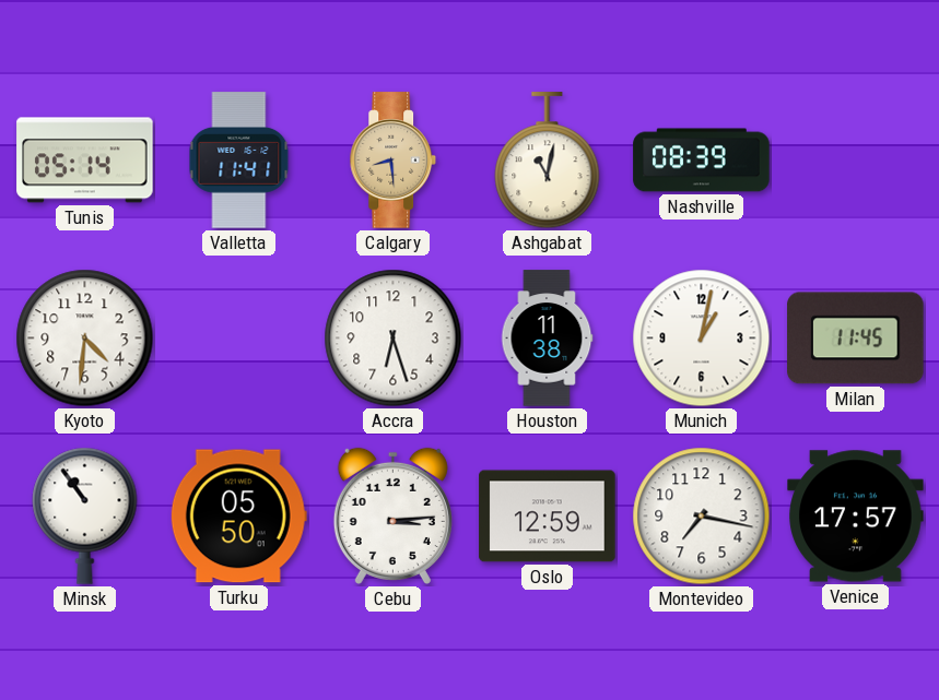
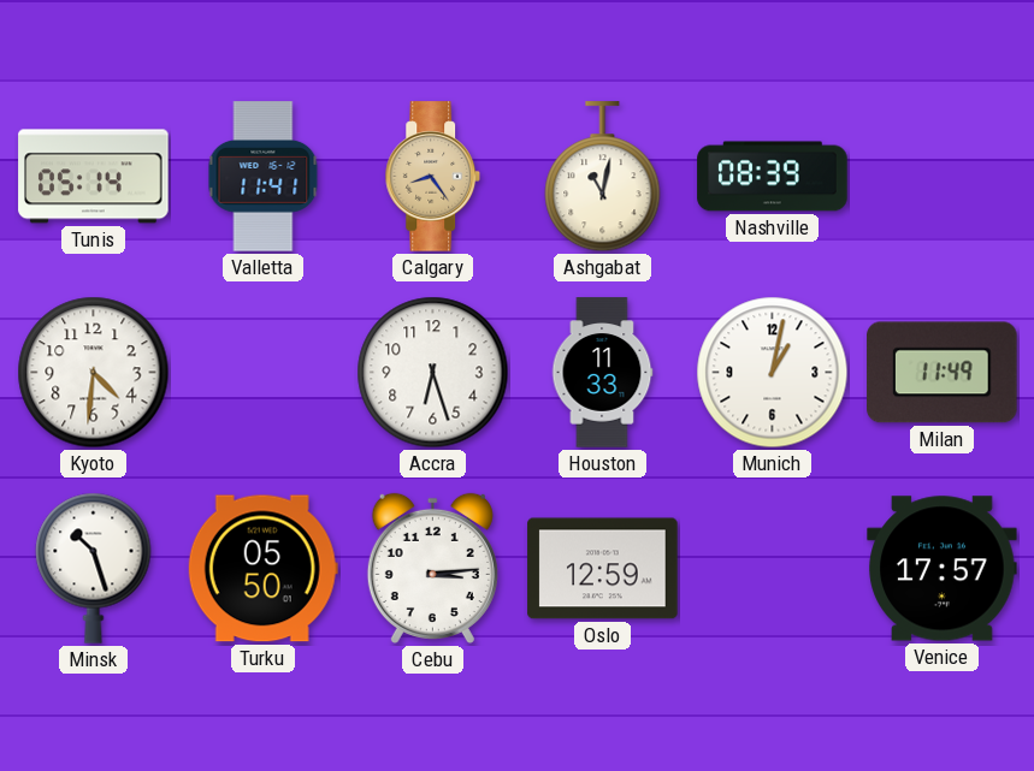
Calgary: 8:29 -> 8:24
Houston: 11:38 -> 11:33
Milan: 11:45 -> 11:49
Minsk: 10:54 -> 10:27
Montevideo: 7:17 -> none
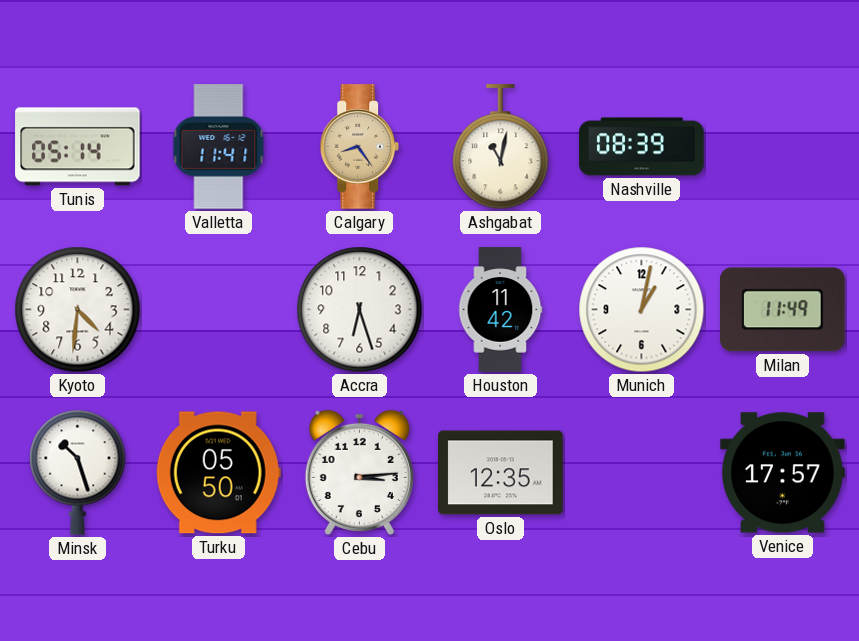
Houston: 11:33 -> 11:42
Oslo: 12:59 -> 12:35
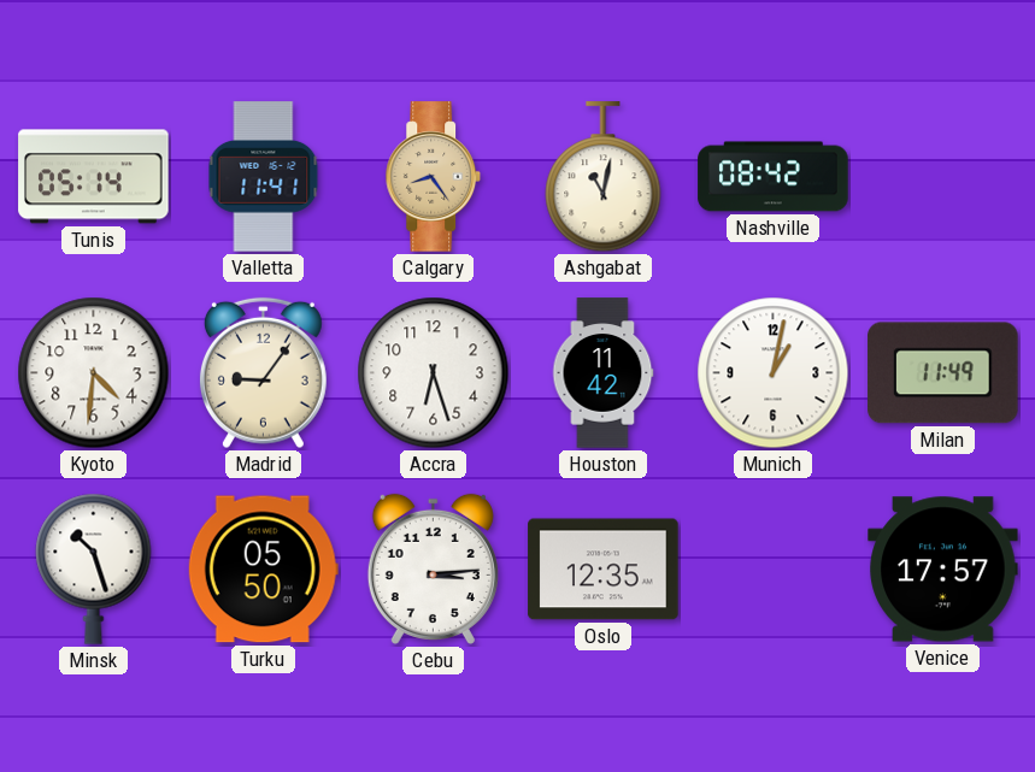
Nashville: 08:39 -> 08:42
Madrid: none -> 9:06
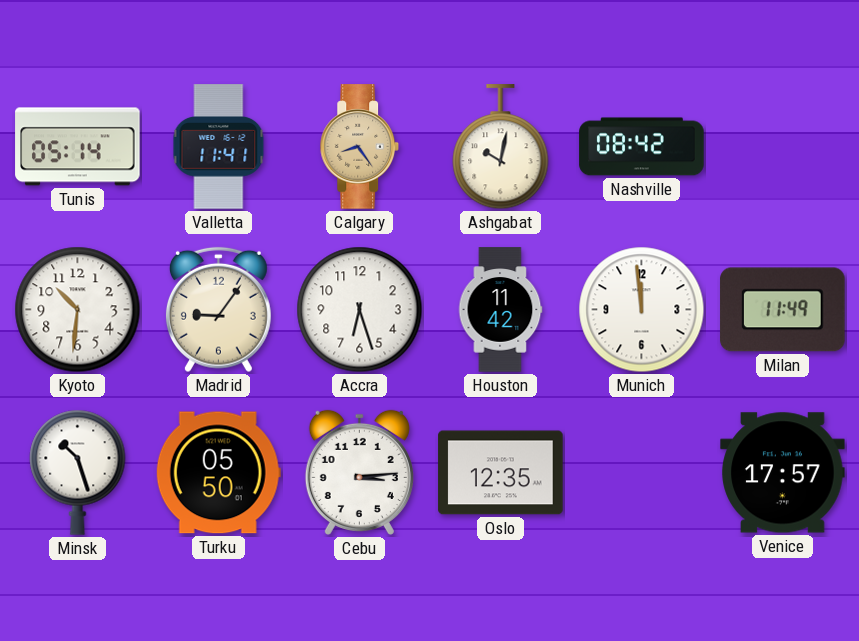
Ashgabat: 11:02 -> 10:02
Kyoto: 4:31 -> 10:31
Munich: 1:02 -> 11:59
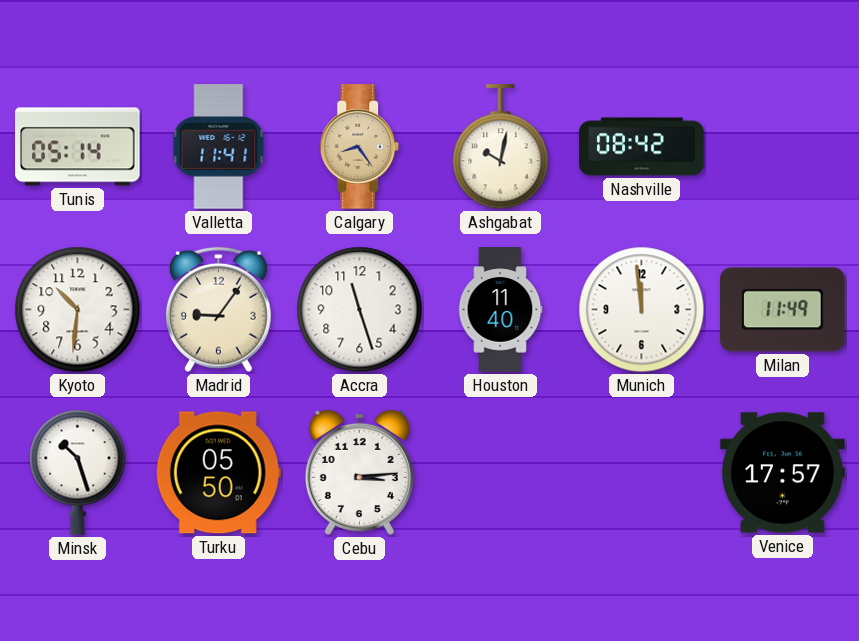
Accra: 6:27 -> 11:27
Houston: 11:42 -> 11:40
Oslo: 12:35 -> none
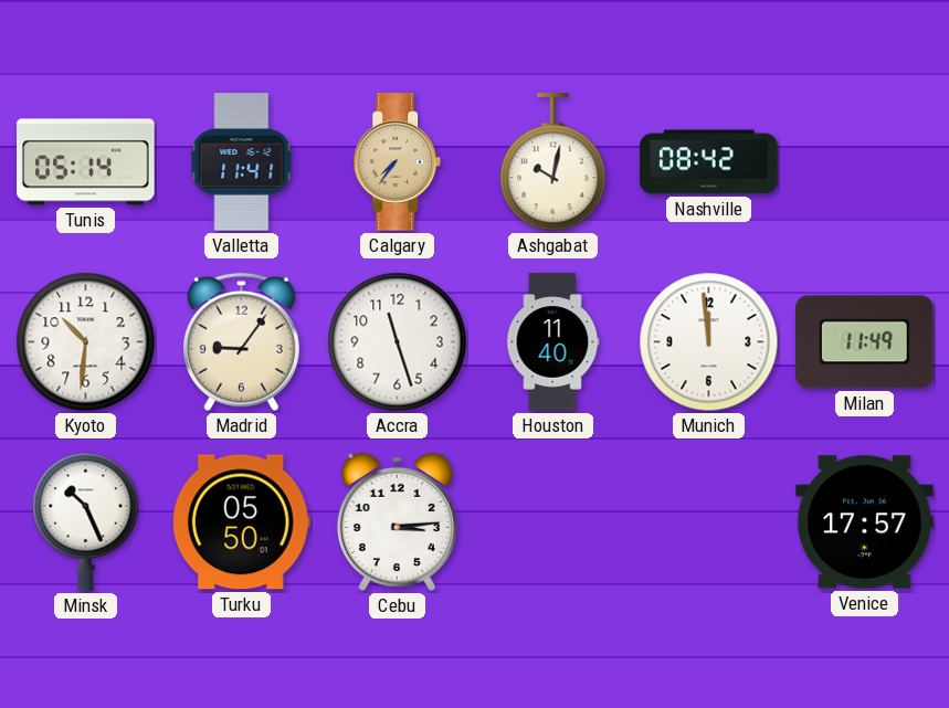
Calgary: 8:24 -> 7:36
Minsk: 10:27 -> 10:26
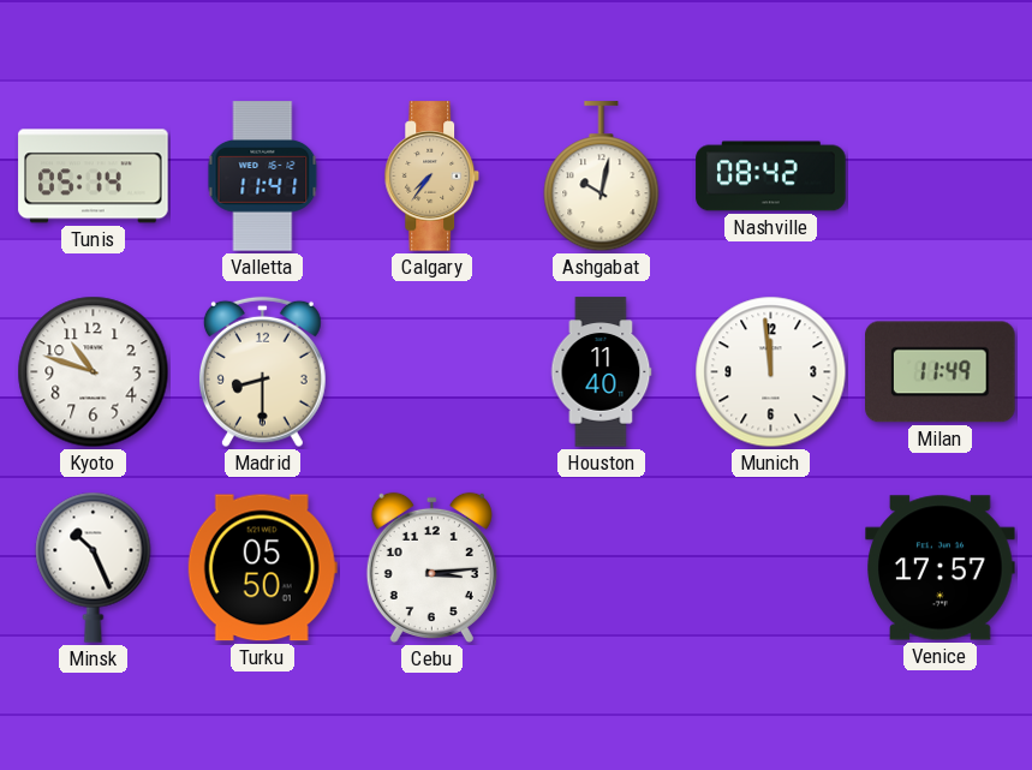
Kyoto: 10:31 -> 10:48
Madrid: 9:06 -> 8:30
Accra: 11:27 -> none
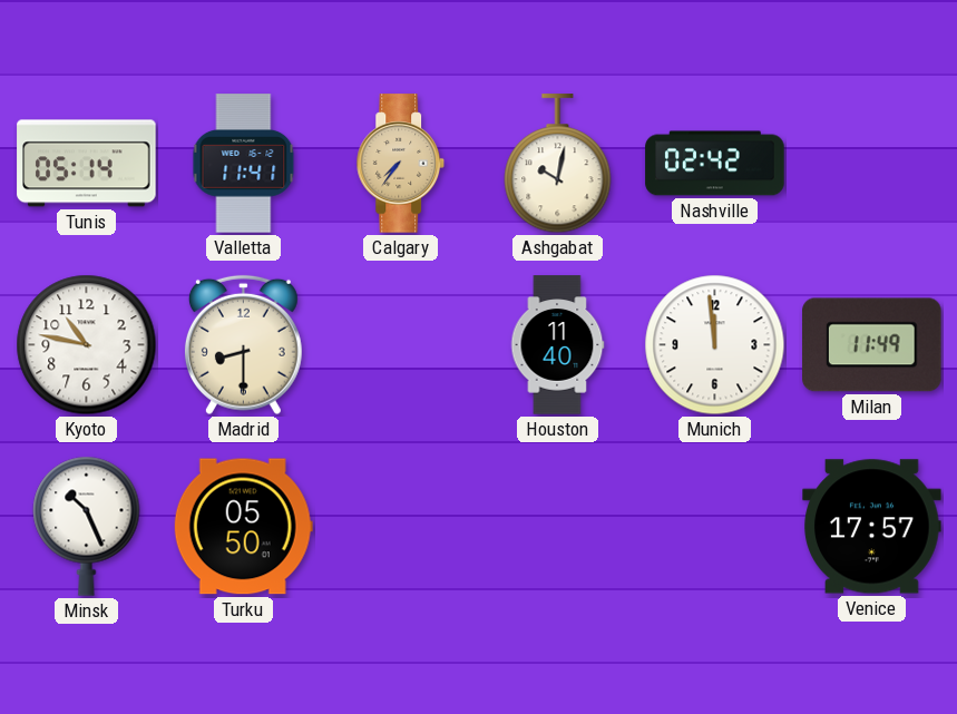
Nashville: 08:42 -> 02:42
Kyoto: 10:48 -> 10:47
Cebu: 3:14 -> none
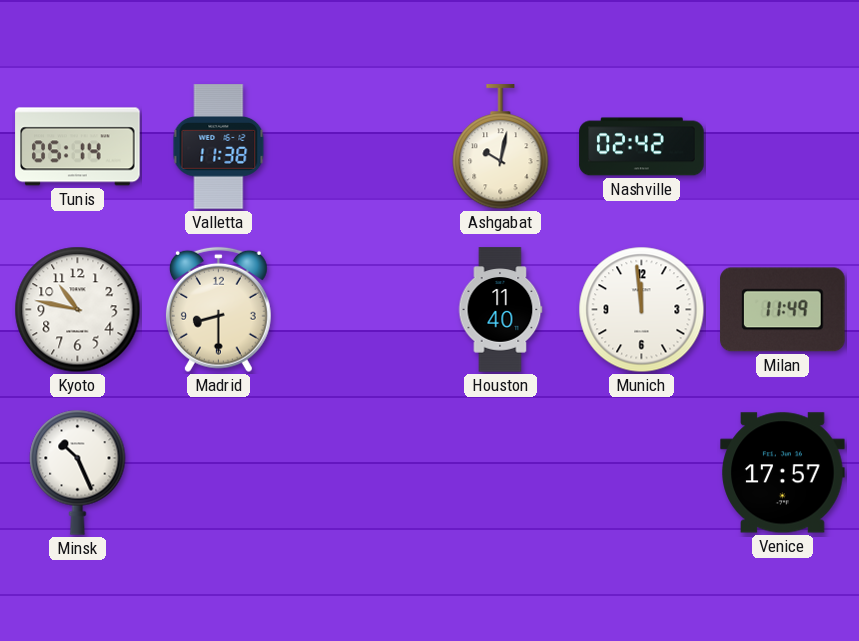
Valletta: 11:41 -> 11:38
Calgary: 7:36 -> none
Turku: 05:50 -> none
